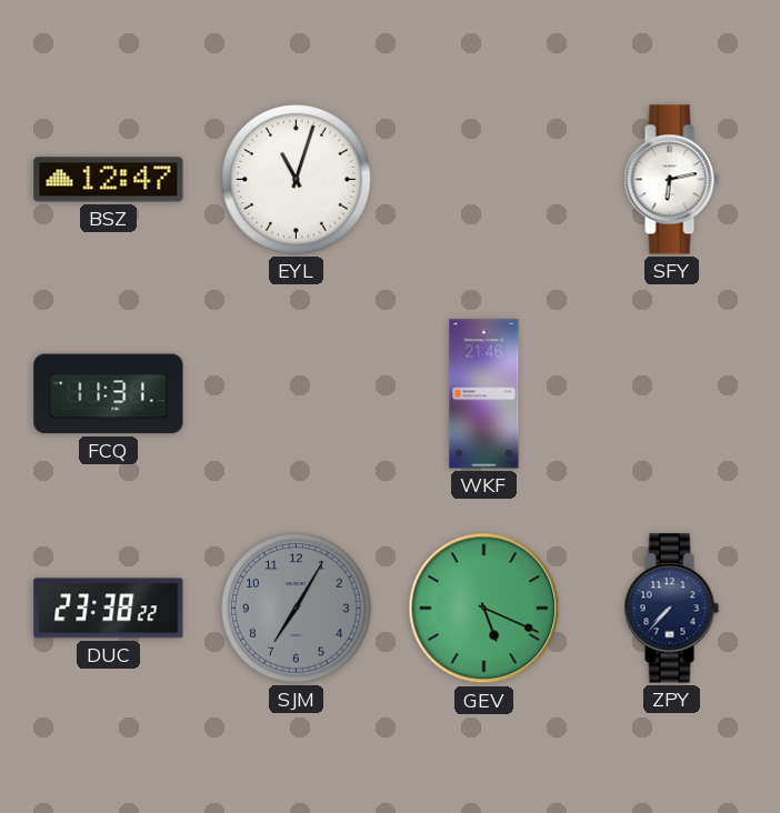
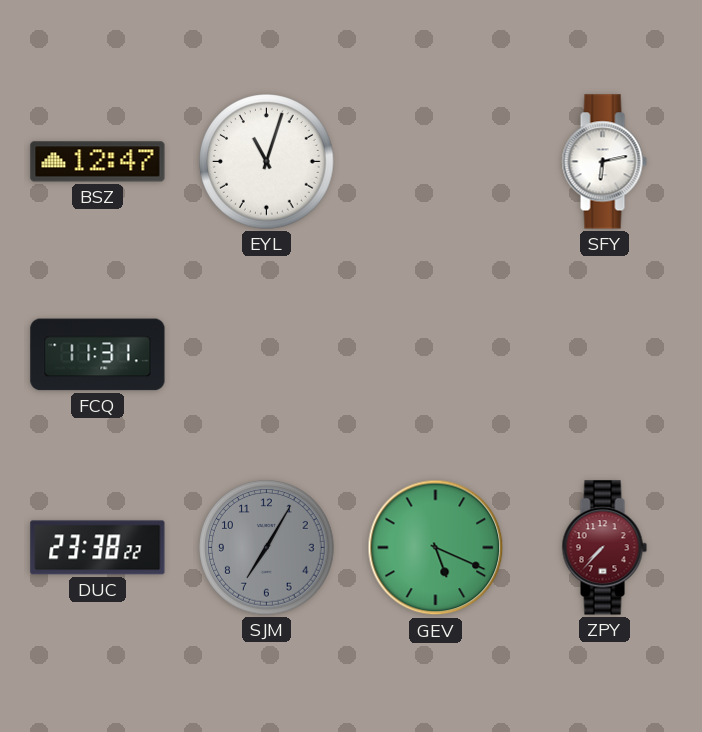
WKF: 21:46 -> none
ZPY dial: navy -> burgundy
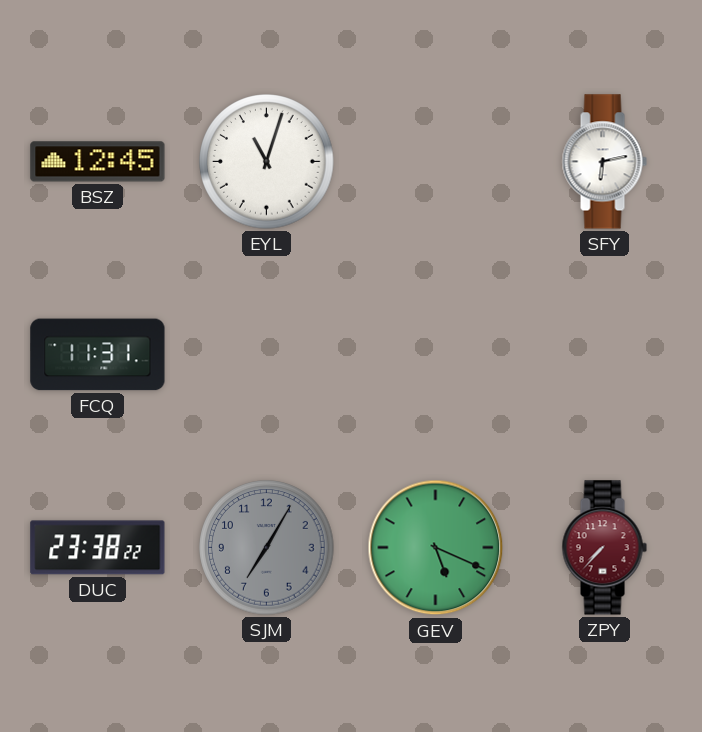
BSZ: 12:47 -> 12:45
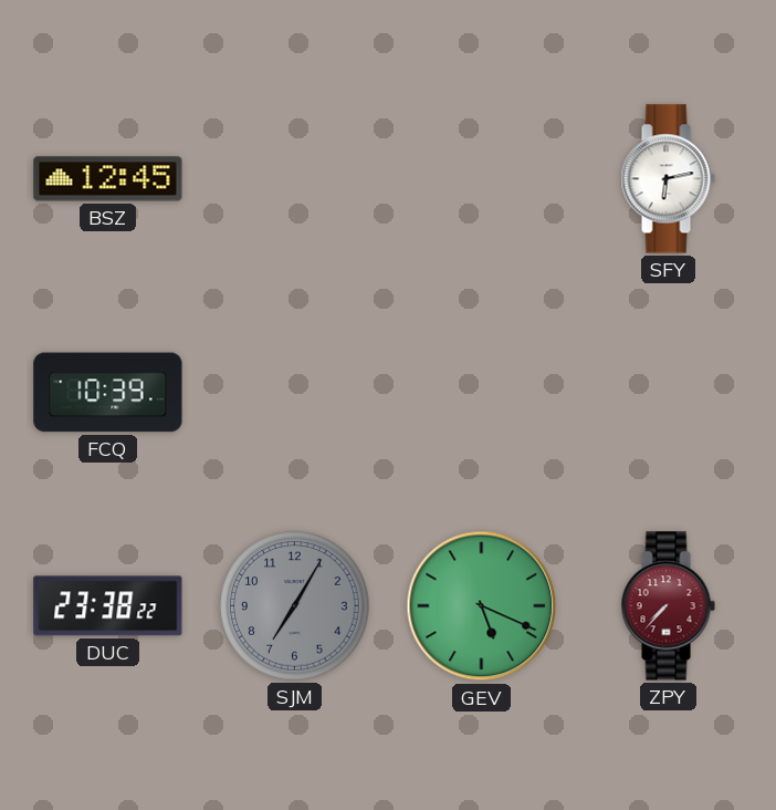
EYL: 11:03 -> none
FCQ: 11:31 -> 10:39
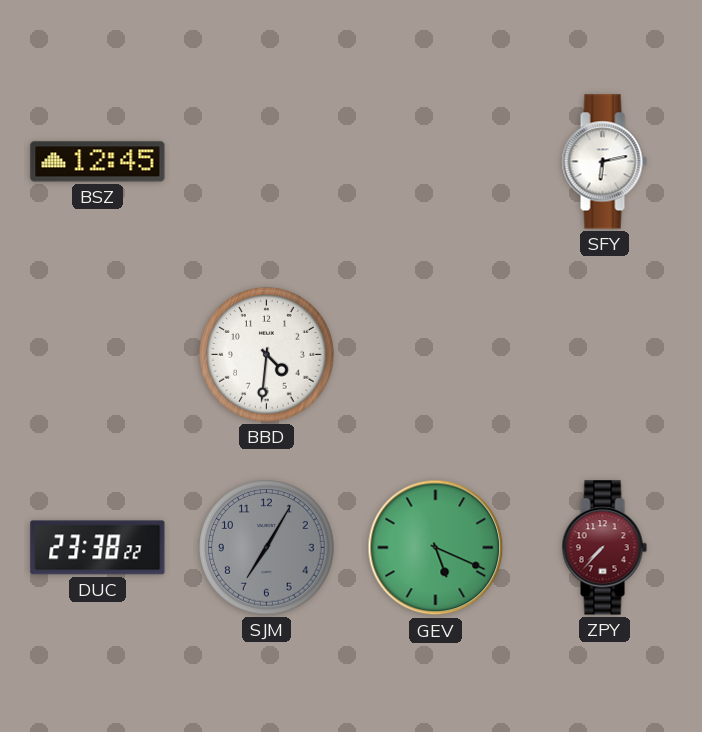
FCQ: 10:39 -> none
BBD: none -> 4:31
